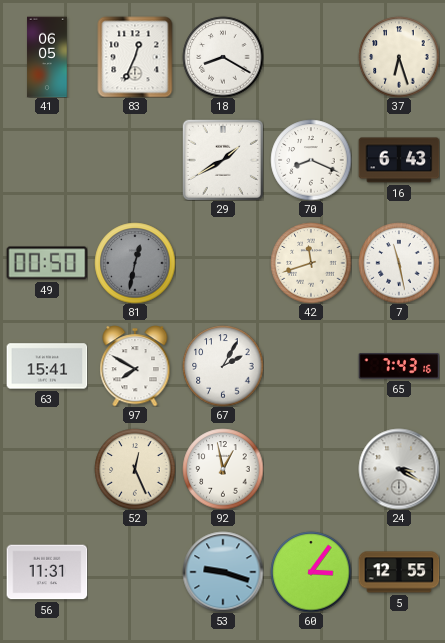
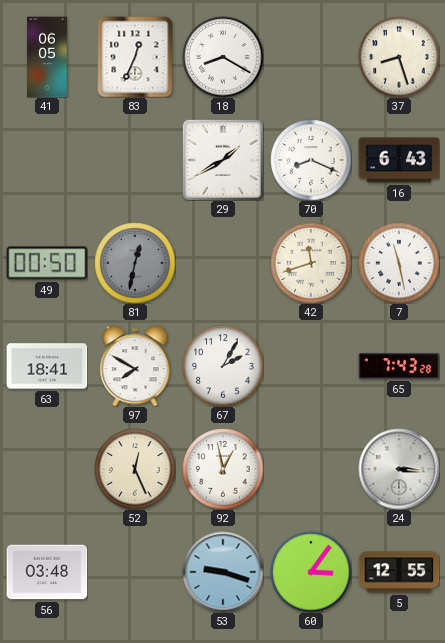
37: 6:27 -> 8:27
63: 15:41 -> 18:41
65: 7:43:16 -> 7:43:28
24: 3:20 -> 3:16
56: 11:31 -> 03:48
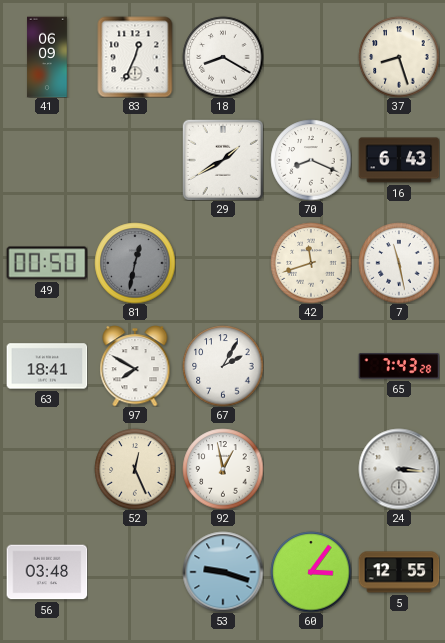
41: 06:05 -> 06:09
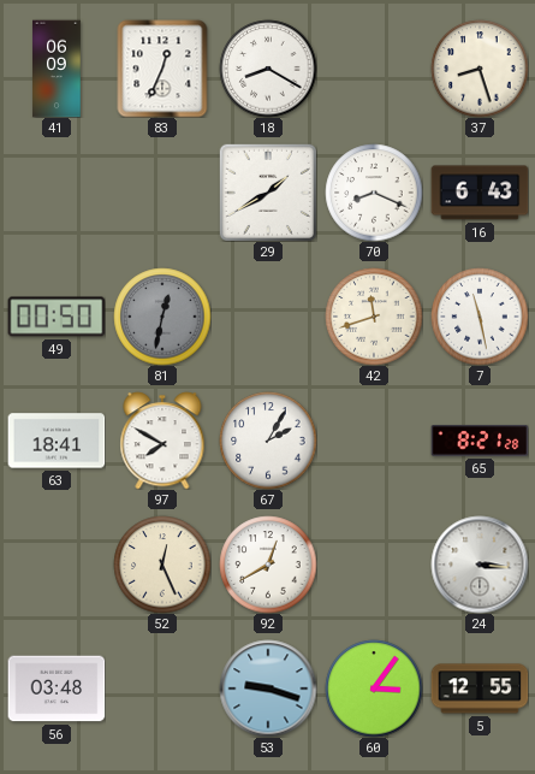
65: 7:43 -> 8:21
92: 12:58 -> 12:40
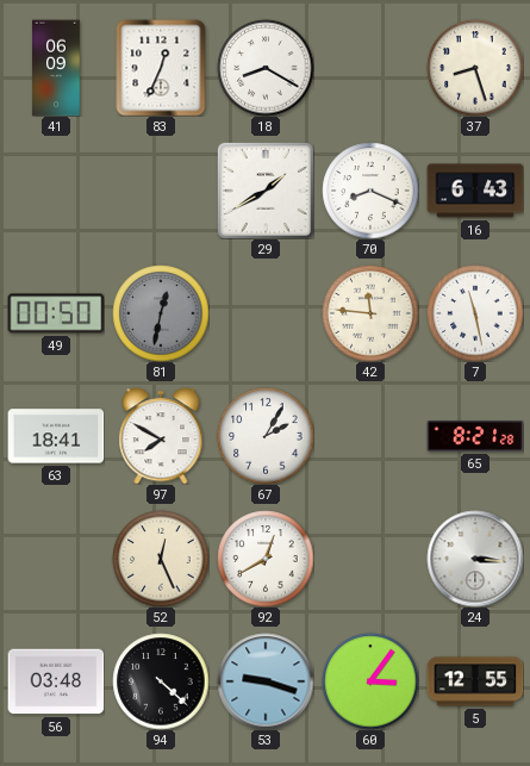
42: 11:42 -> 11:46
94: none -> 4:22
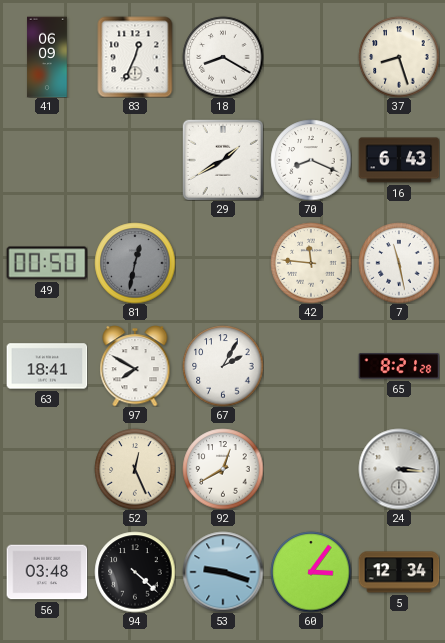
5: 12:55 -> 12:34
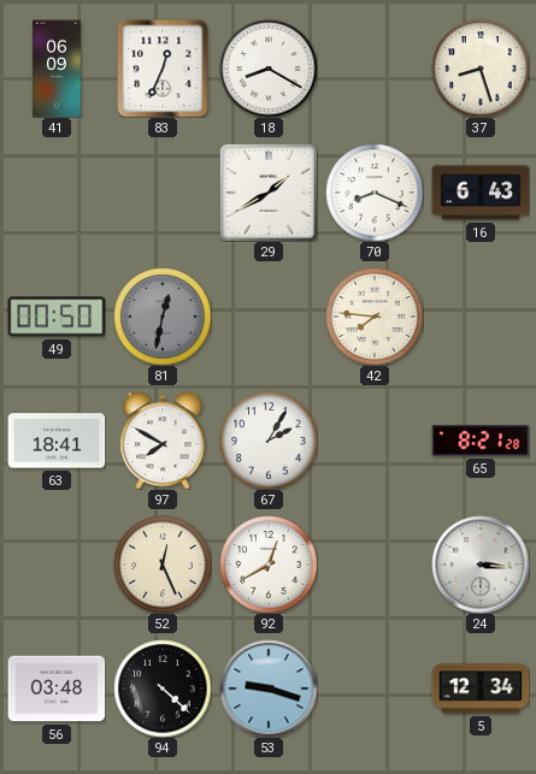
42: 11:46 -> 7:46
7: 11:28 -> none
60: 3:06 -> none
